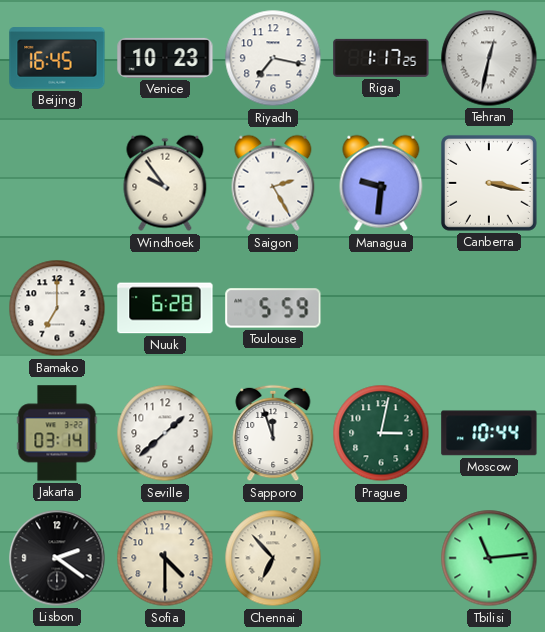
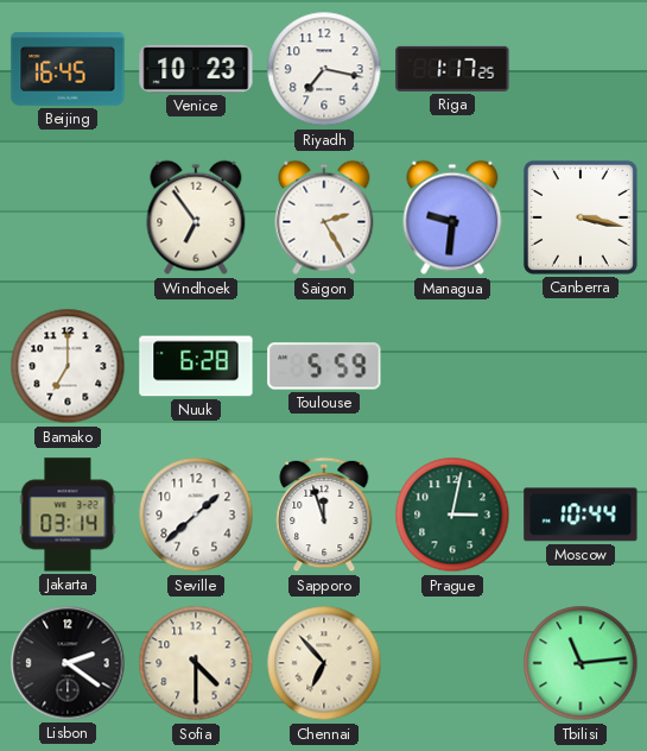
Tehran: 12:32 -> none
Windhoek: 9:54 -> 6:54
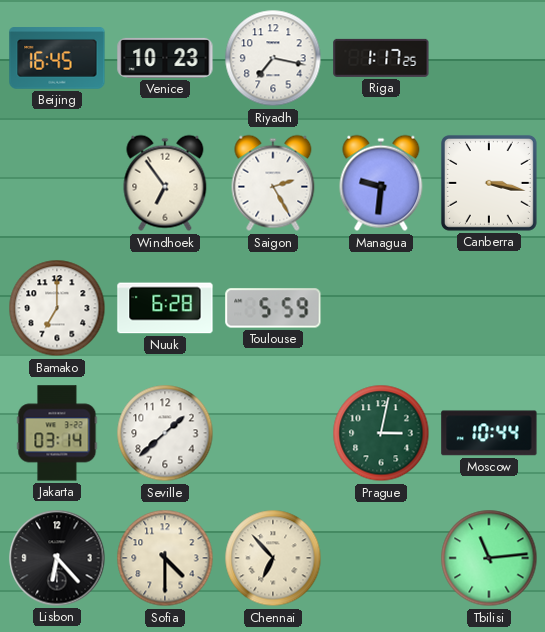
Sapporo: 11:57 -> none
Lisbon: 2:21 -> 6:23
